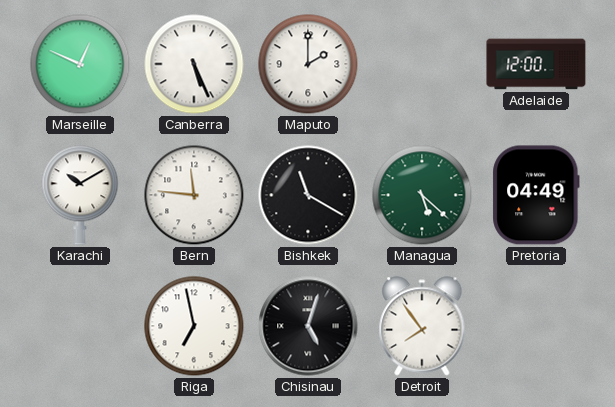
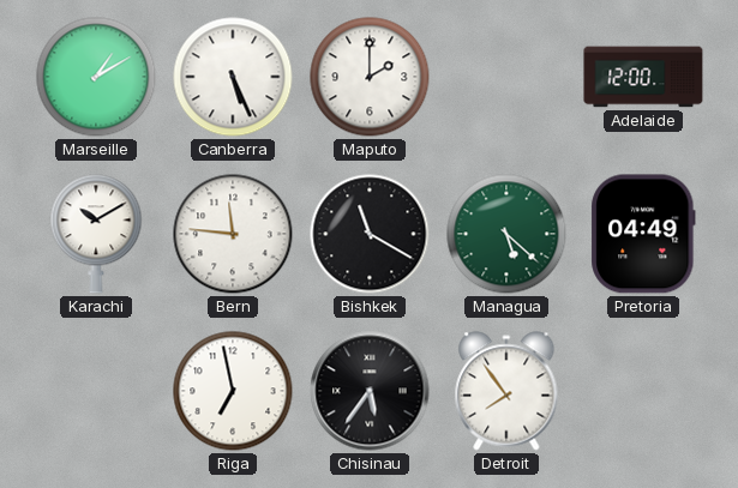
Marseille: 12:49 -> 1:10
Chisinau: 5:03 -> 5:36
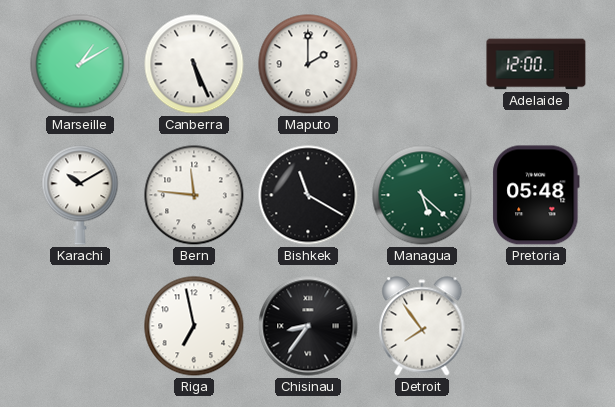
Pretoria: 04:49 -> 05:48
Chisinau: 5:36 -> 8:36
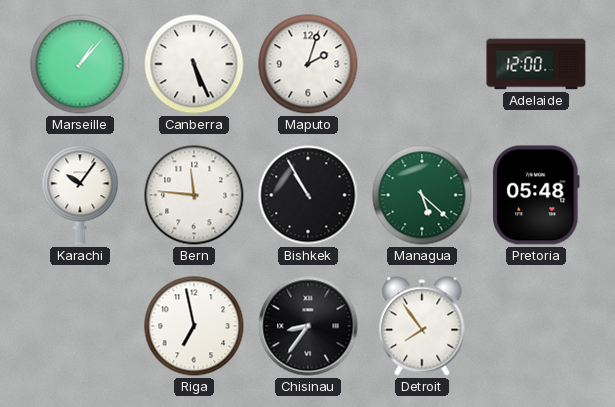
Marseille: 1:10 -> 1:07
Maputo: 2:00 -> 2:03
Karachi: 10:10 -> 10:06
Bishkek: 11:20 -> 10:55
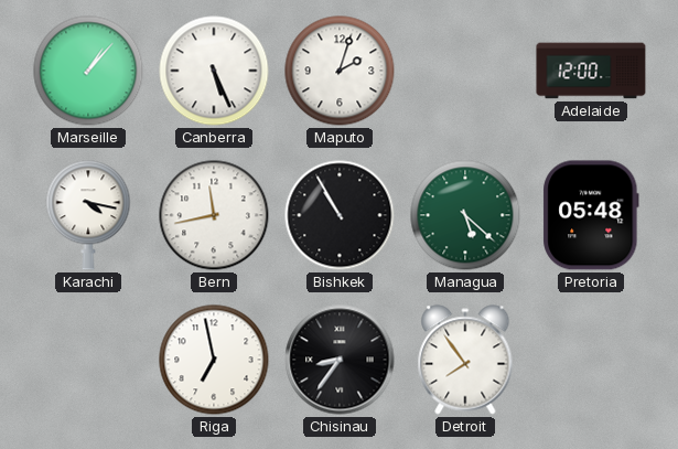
Karachi: 10:06 -> 4:17
Bern: 11:46 -> 11:43
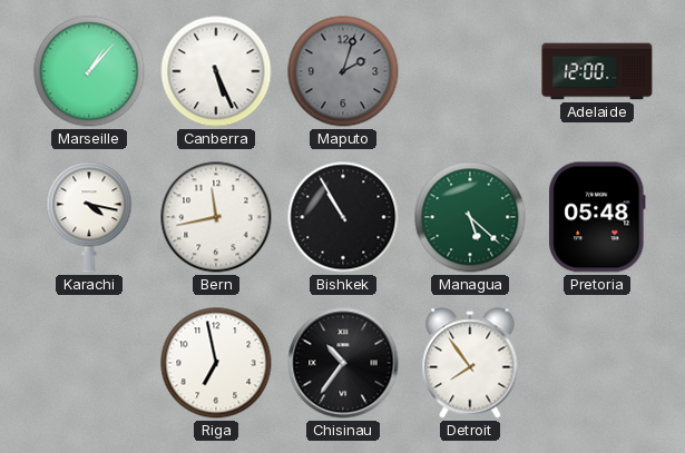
Maputo dial: white -> grey
Chisinau: 8:36 -> 10:36
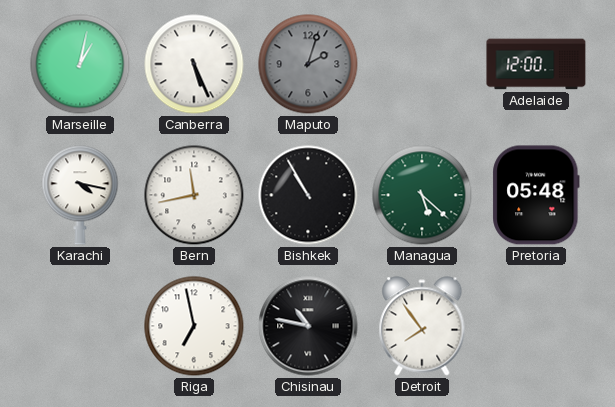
Marseille: 1:07 -> 1:02
Chisinau: 10:36 -> 10:47
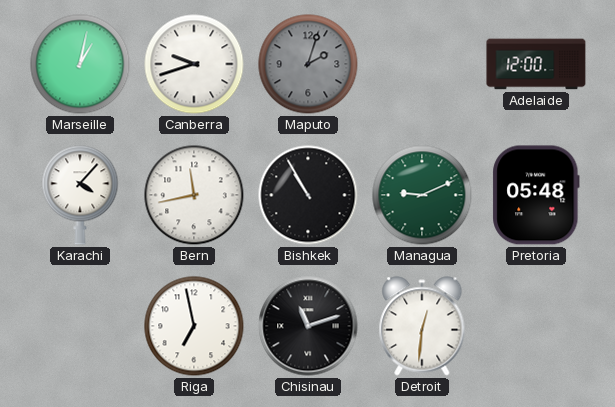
Canberra: 5:26 -> 9:42
Karachi: 4:17 -> 4:07
Managua: 5:22 -> 9:11
Chisinau: 10:47 -> 11:12
Detroit: 7:54 -> 12:31
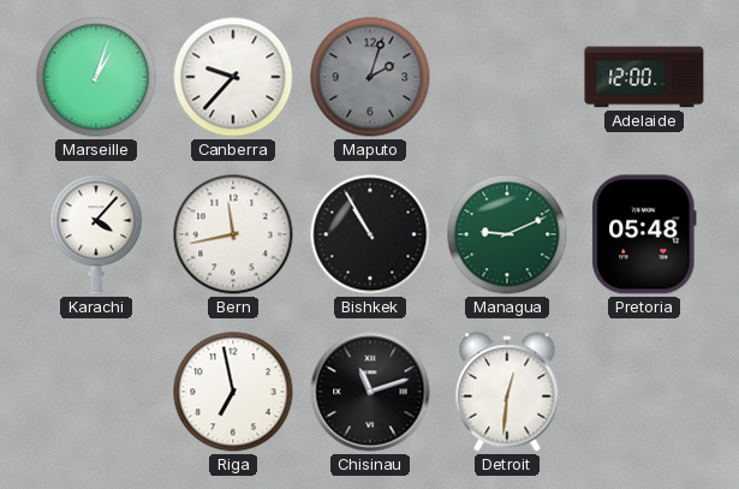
Marseille: 1:02 -> 1:03
Canberra: 9:42 -> 9:37
